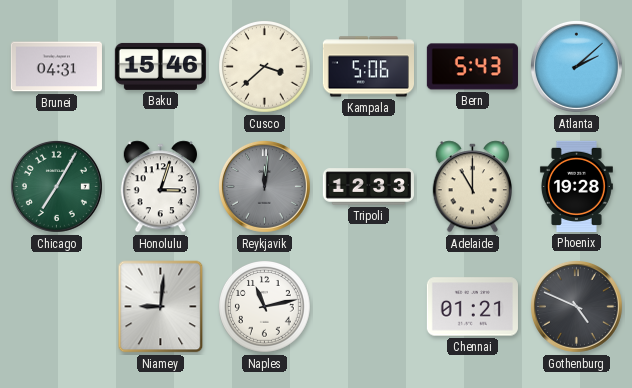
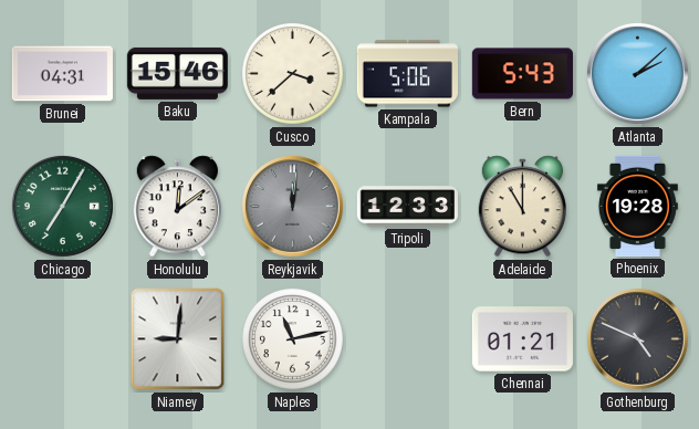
Honolulu: 3:03 -> 12:09
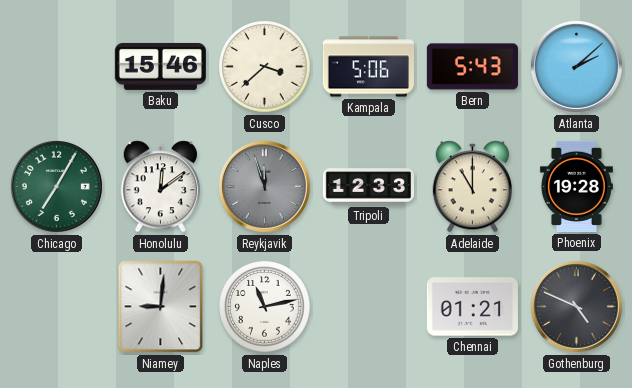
Brunei: 04:31 -> none
Reykjavik: 12:01 -> 11:57
